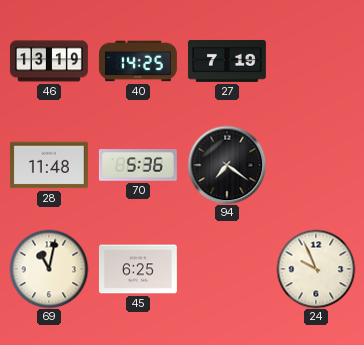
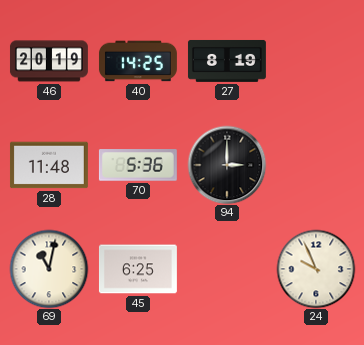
46: 13:19 -> 20:19
27: 7:19 -> 8:19
94: 7:21 -> 3:00
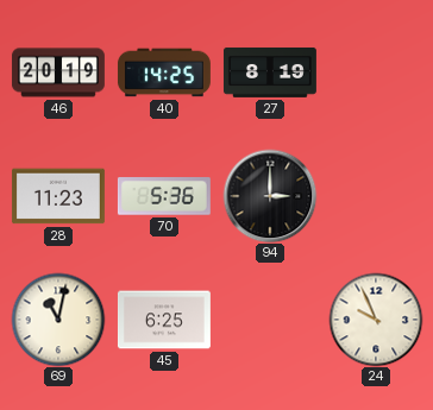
28: 11:48 -> 11:23
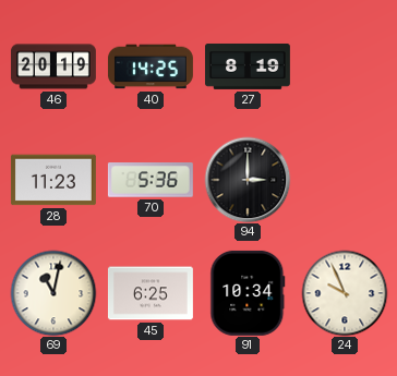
91: none -> 10:34
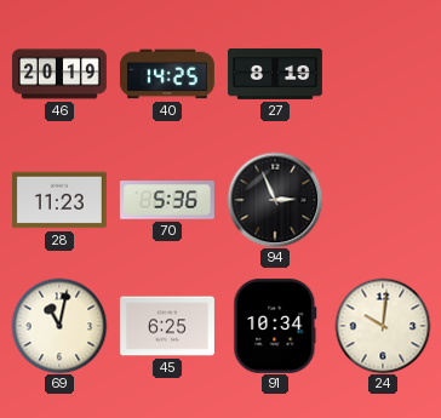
94: 3:00 -> 2:56
24: 9:56 -> 10:01
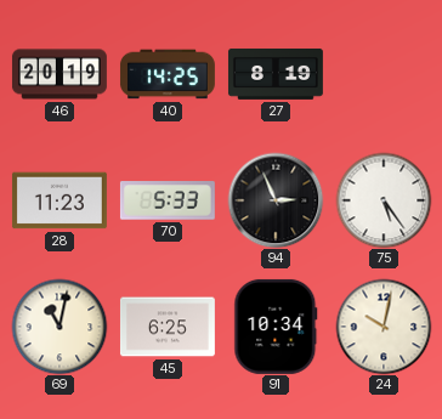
70: 5:36 -> 5:33
75: none -> 5:24
24: 10:01 -> 10:02
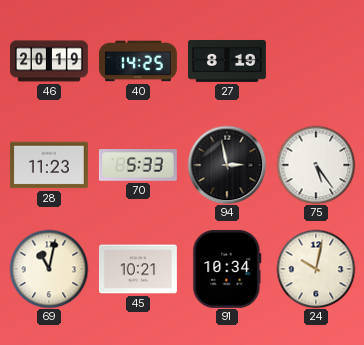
94: 2:56 -> 2:58
45: 6:25 -> 10:21
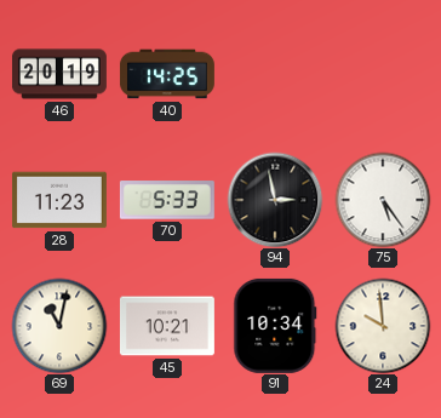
27: 8:19 -> none
24: 10:02 -> 9:59
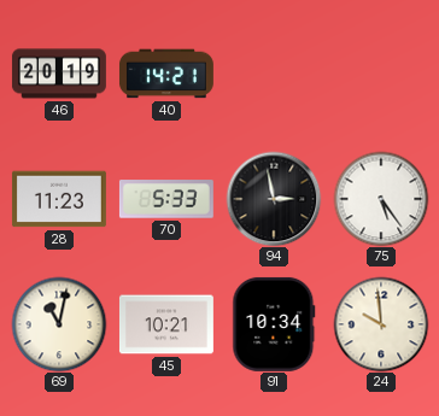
40: 14:25 -> 14:21
